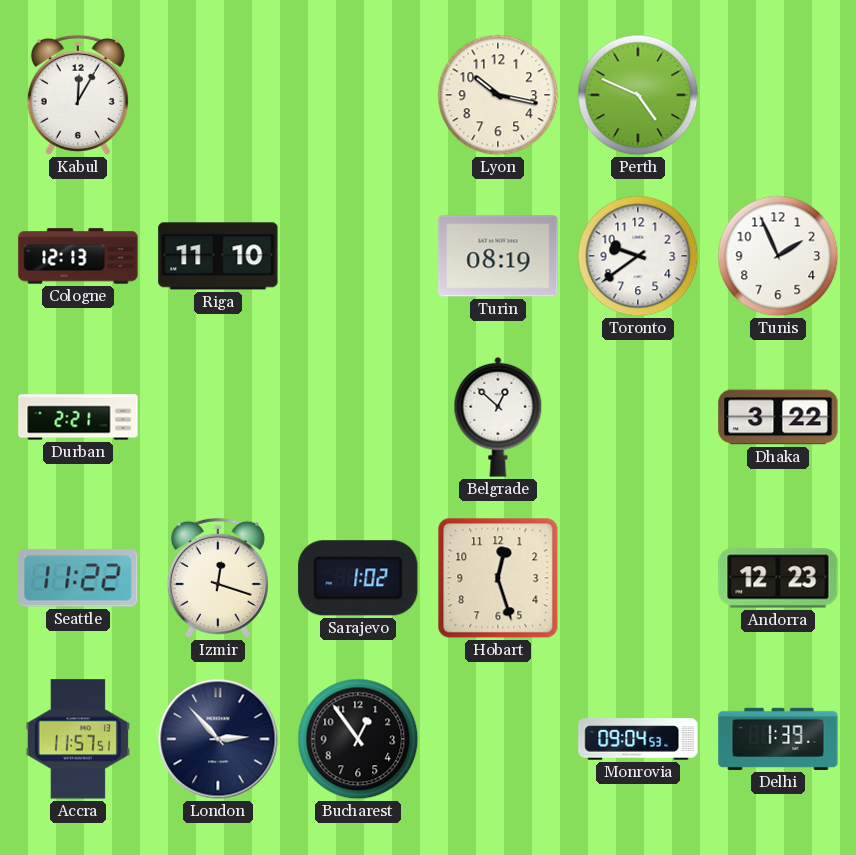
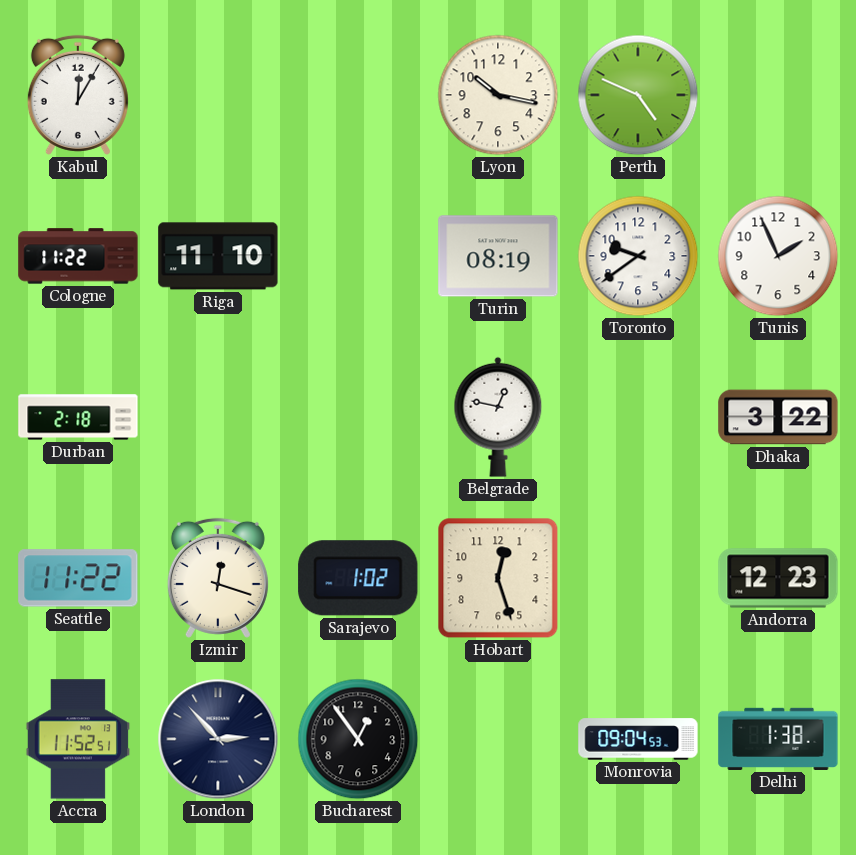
Cologne: 12:13 -> 11:22
Durban: 2:21 -> 2:18
Belgrade: 12:52 -> 12:47
Accra: 11:57 -> 11:52
Delhi: 1:39 -> 1:38
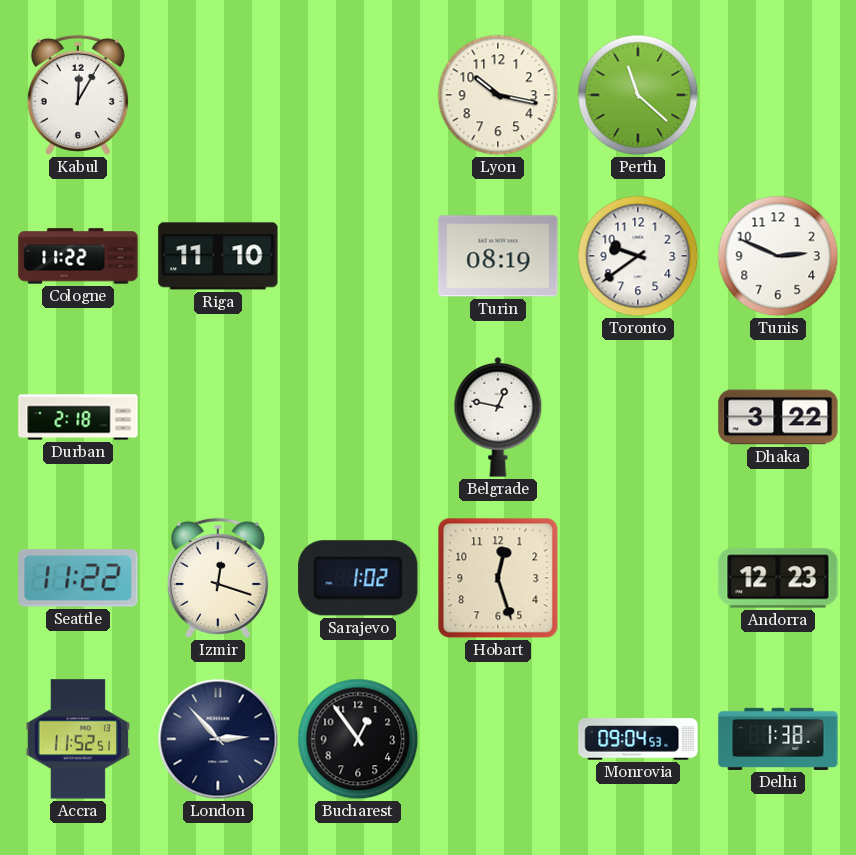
Perth: 4:49 -> 11:22
Tunis: 1:56 -> 2:49
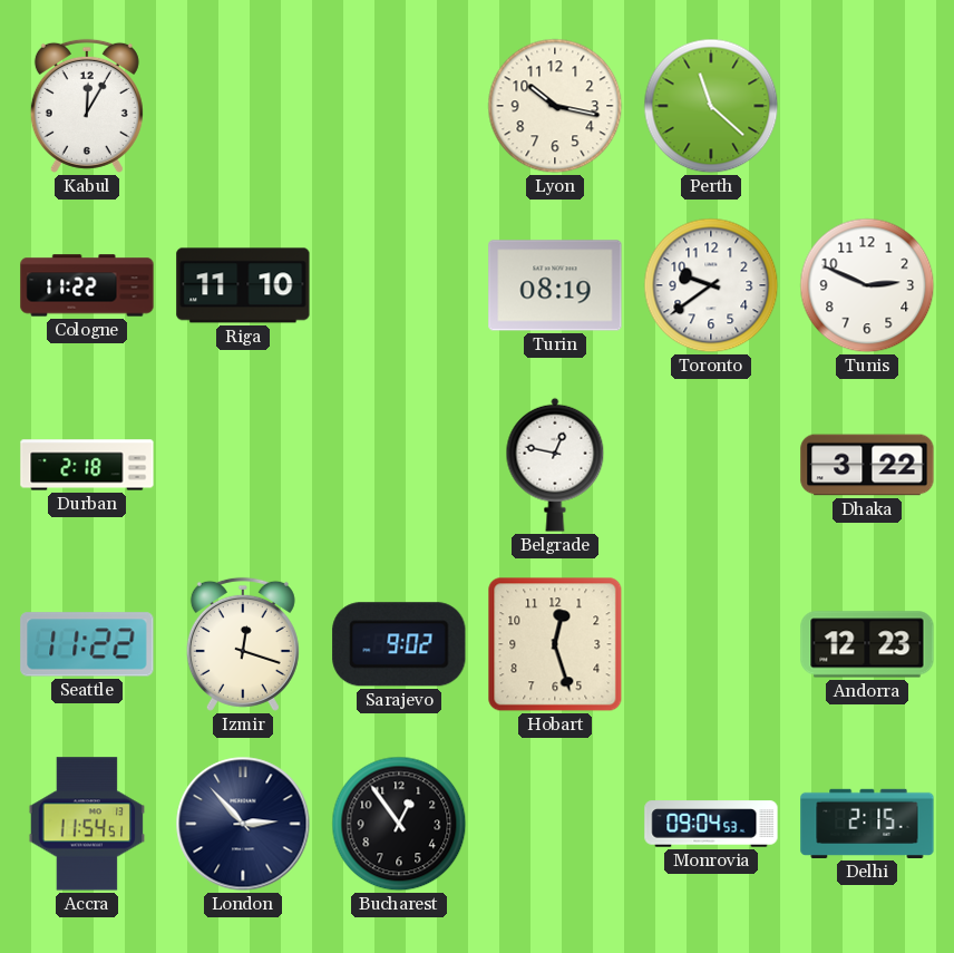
Sarajevo: 1:02 -> 9:02
Accra: 11:52 -> 11:54
Delhi: 1:38 -> 2:15
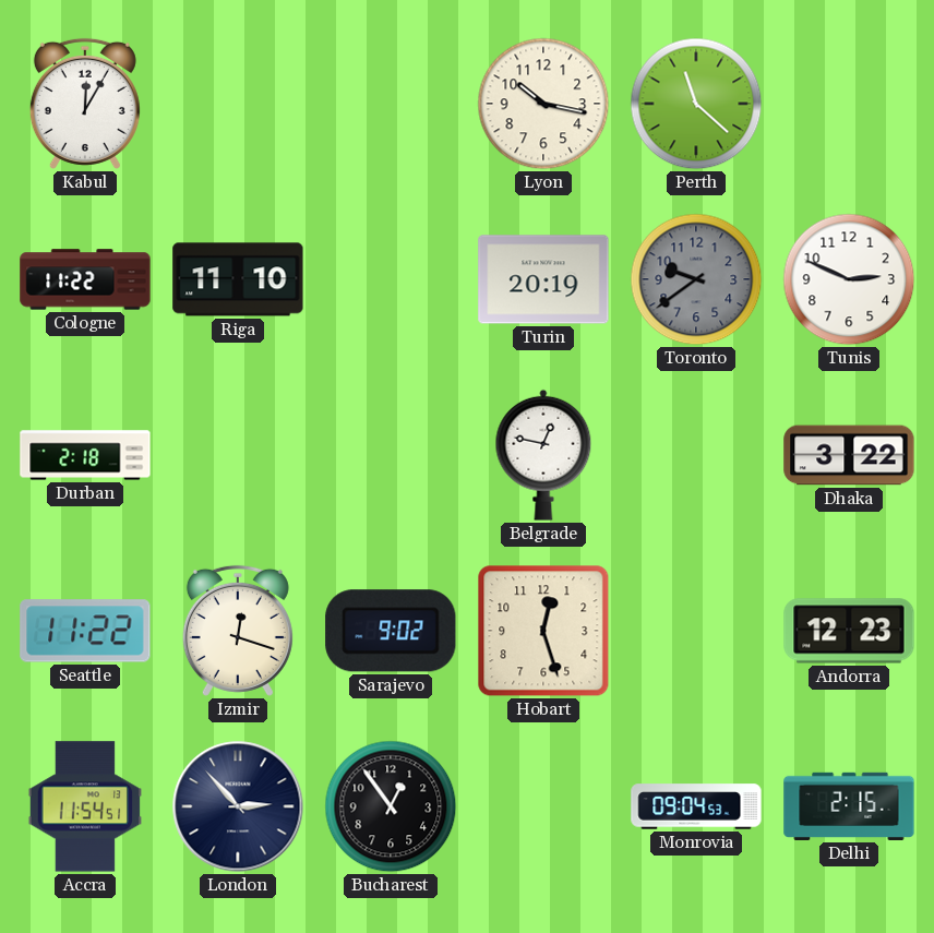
Turin: 08:19 -> 20:19
Toronto dial: white -> grey
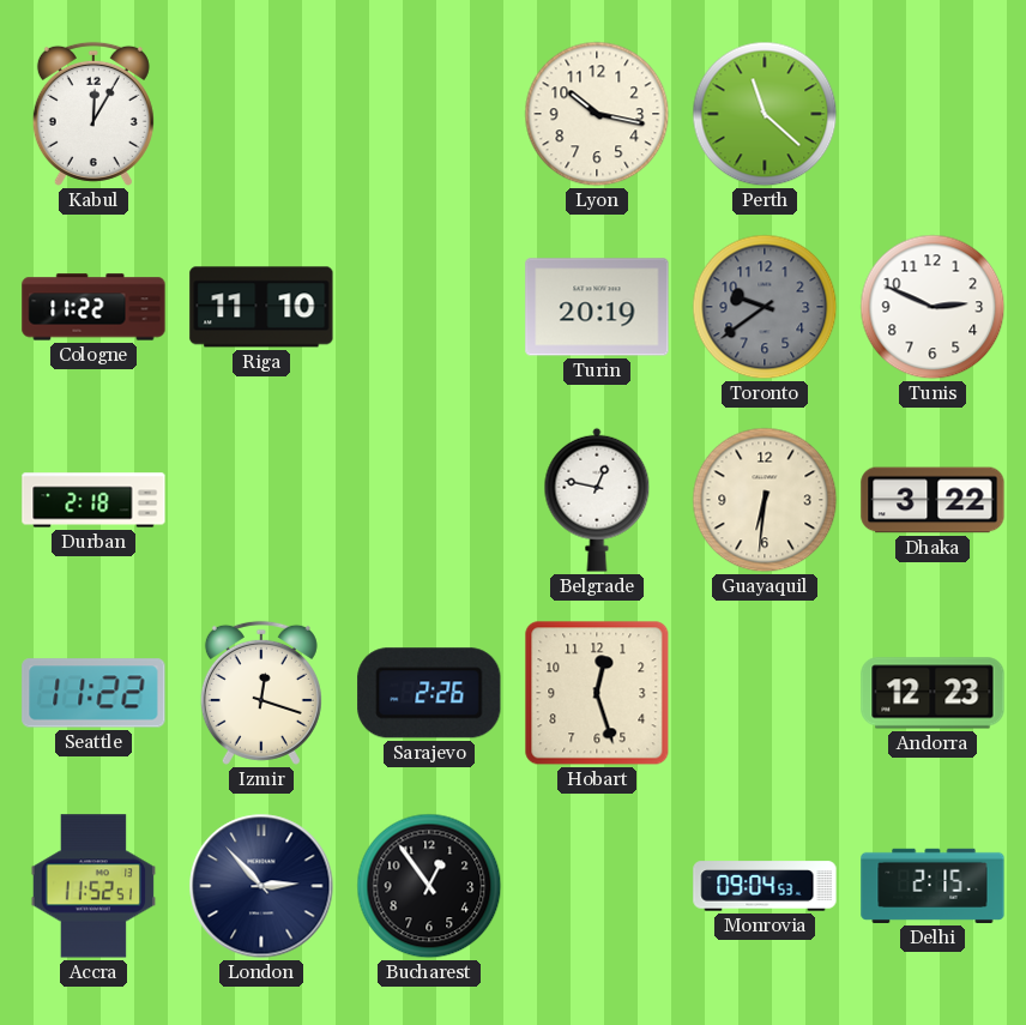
Guayaquil: none -> 6:31
Sarajevo: 9:02 -> 2:26
Accra: 11:54 -> 11:52
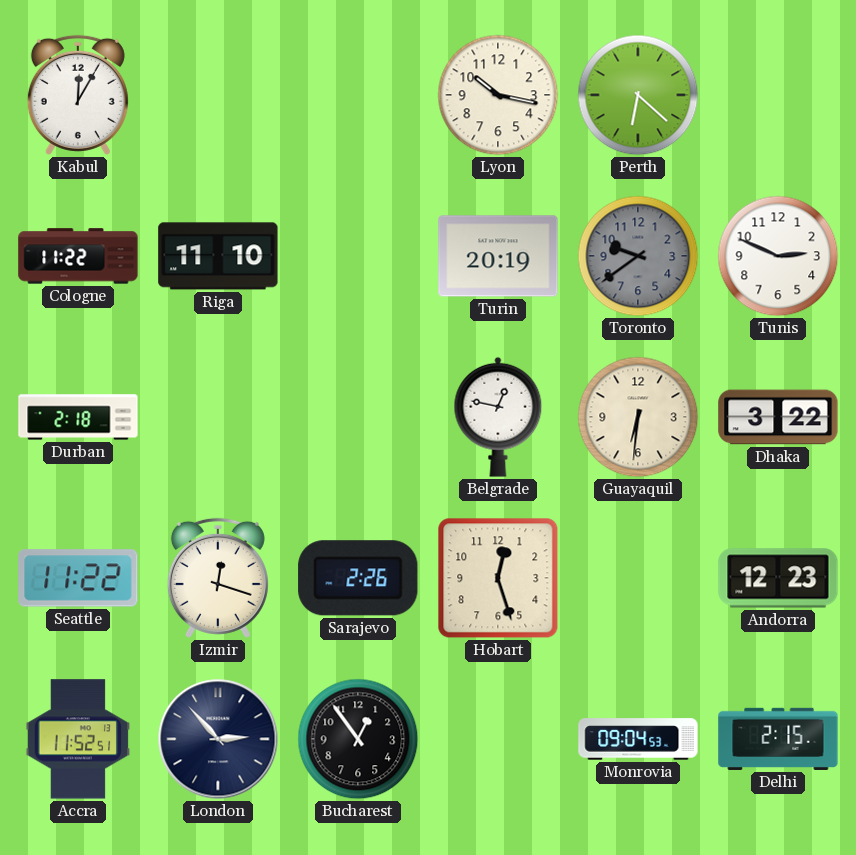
Perth: 11:22 -> 6:22
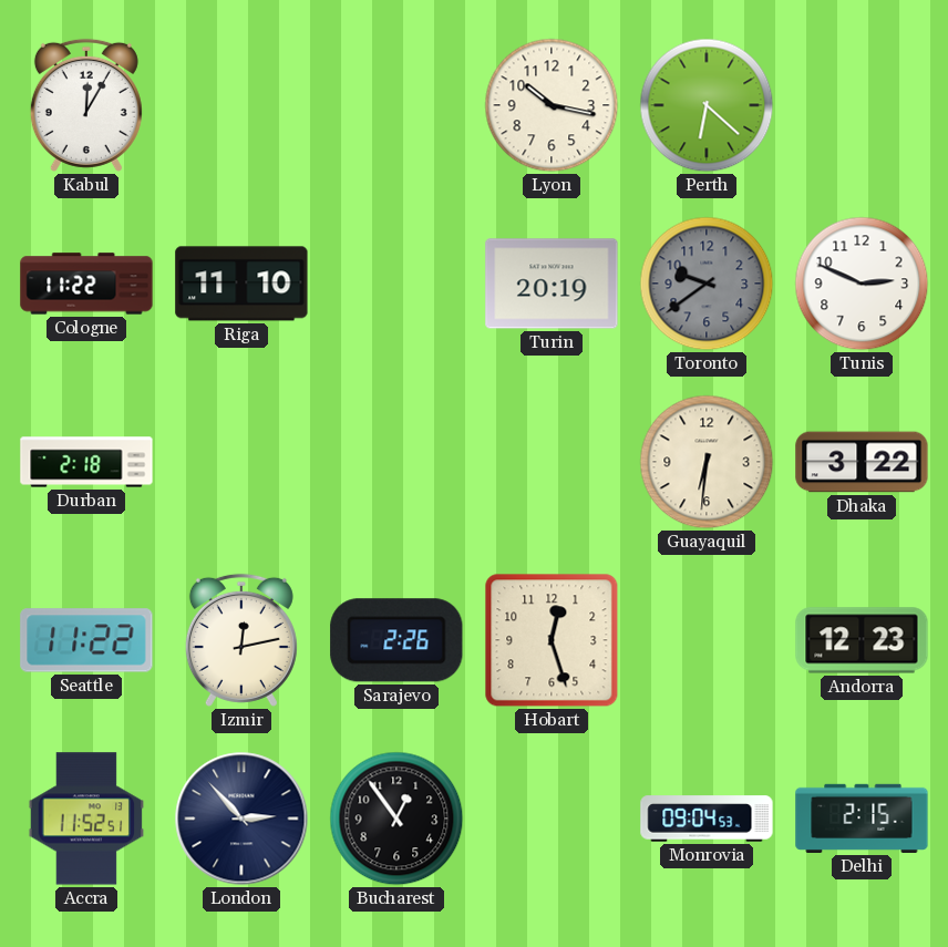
Belgrade: 12:47 -> none
Izmir: 12:18 -> 12:13
